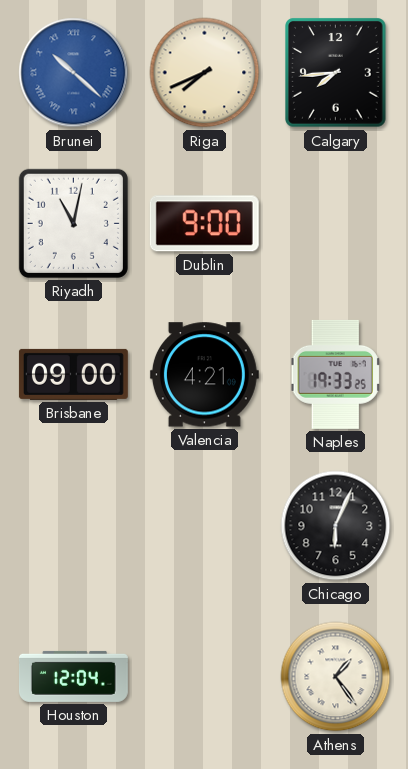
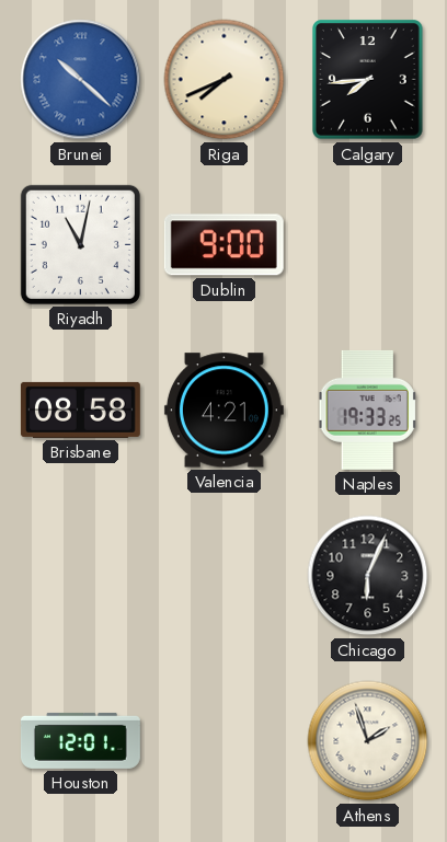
Brisbane: 09:00 -> 08:58
Houston: 12:04 -> 12:01
Athens: 1:24 -> 1:57
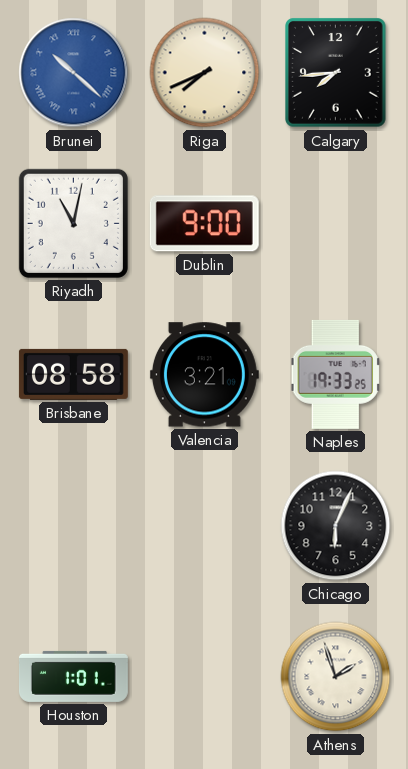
Valencia: 4:21 -> 3:21
Houston: 12:01 -> 1:01
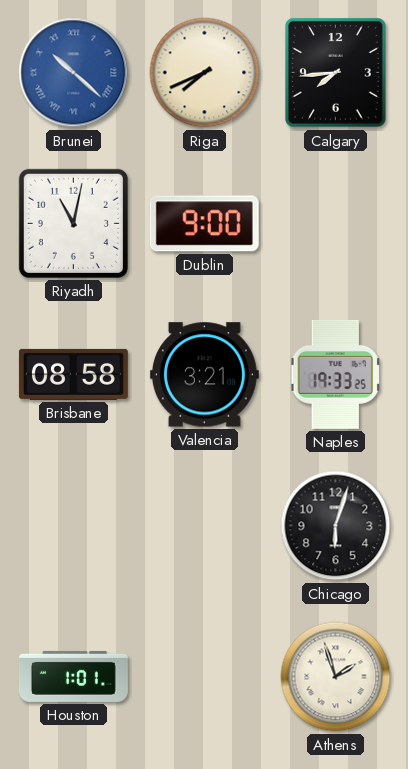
Chicago: 6:04 -> 6:03
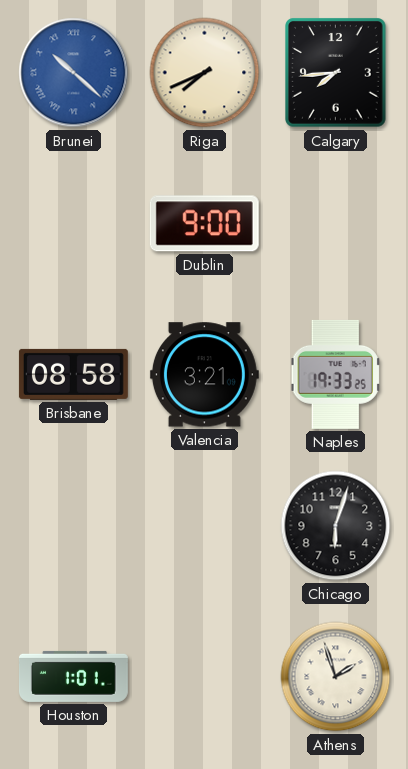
Riyadh: 11:02 -> none
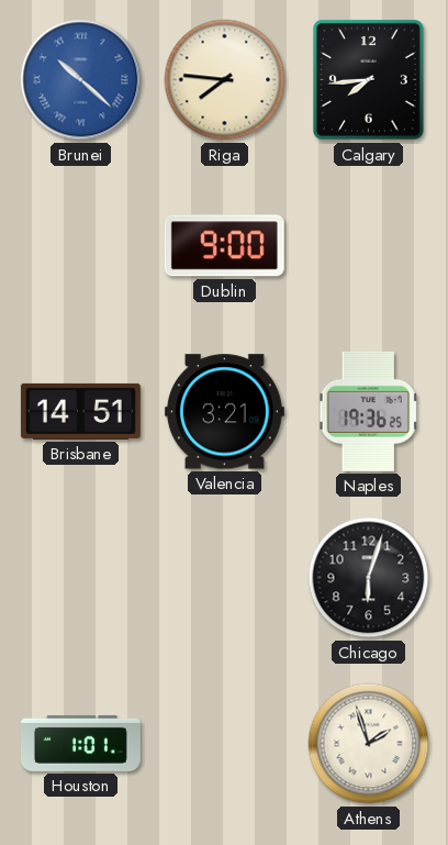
Riga: 7:41 -> 7:46
Brisbane: 08:58 -> 14:51
Naples: 19:33 -> 19:36
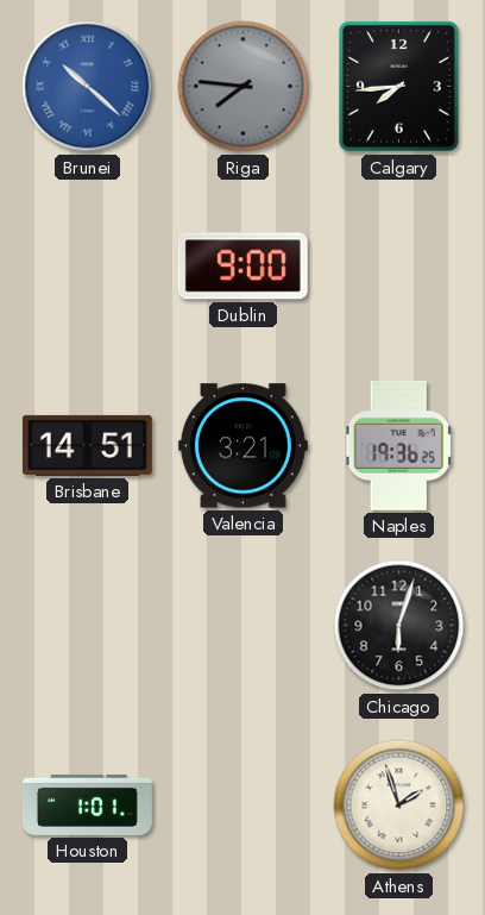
Riga dial: cream -> grey
